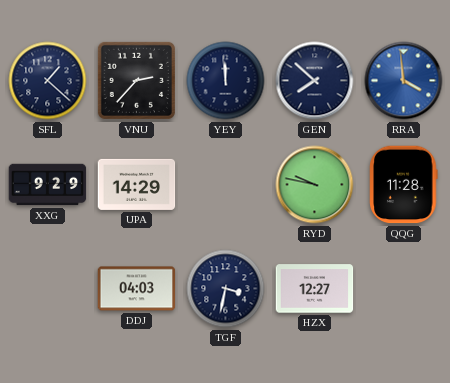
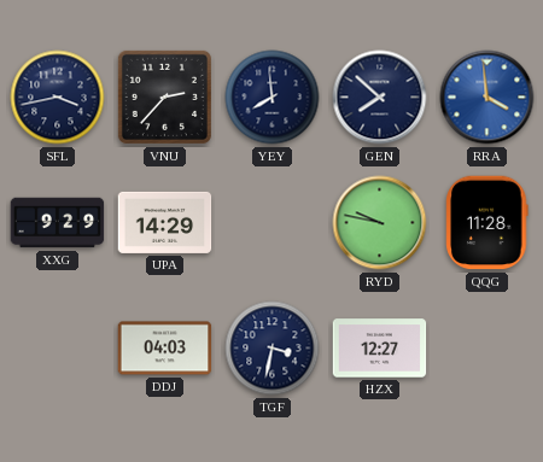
SFL: 1:22 -> 3:43
YEY: 11:59 -> 7:59
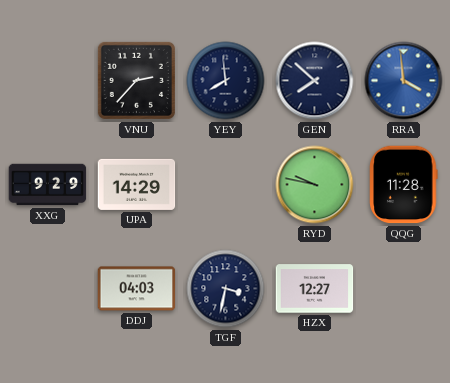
SFL: 3:43 -> none
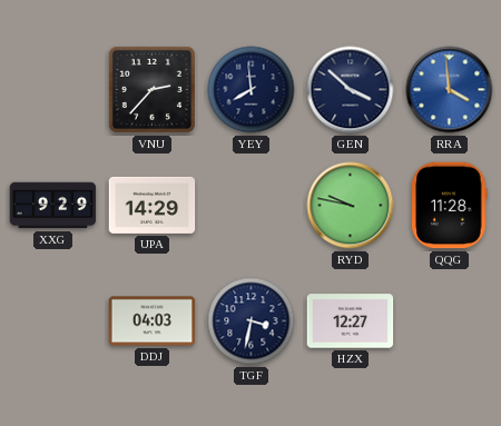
GEN: 7:52 -> 3:52
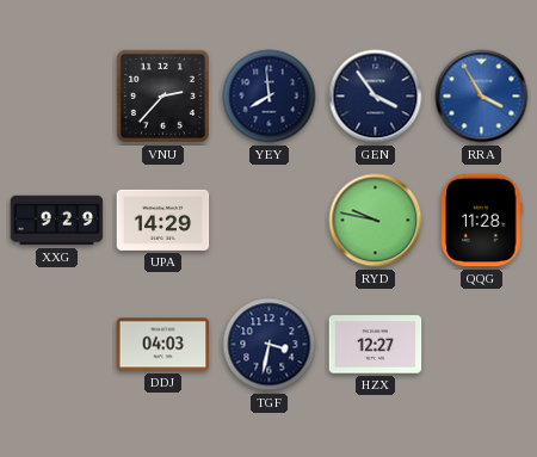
GEN: 3:52 -> 3:54
RRA: 3:59 -> 3:55
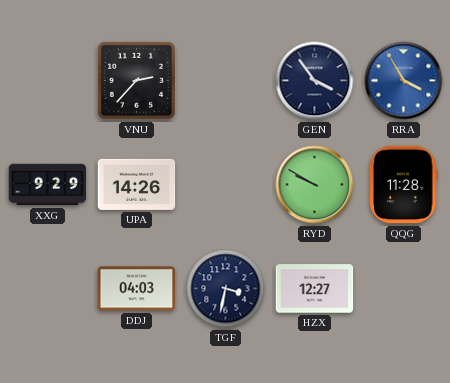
YEY: 7:59 -> none
UPA: 14:29 -> 14:26
RYD: 9:47 -> 9:50
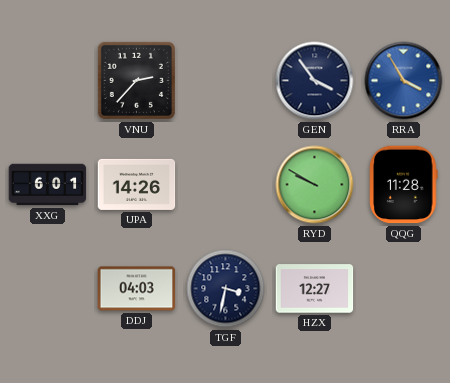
XXG: 9:29 -> 6:01
